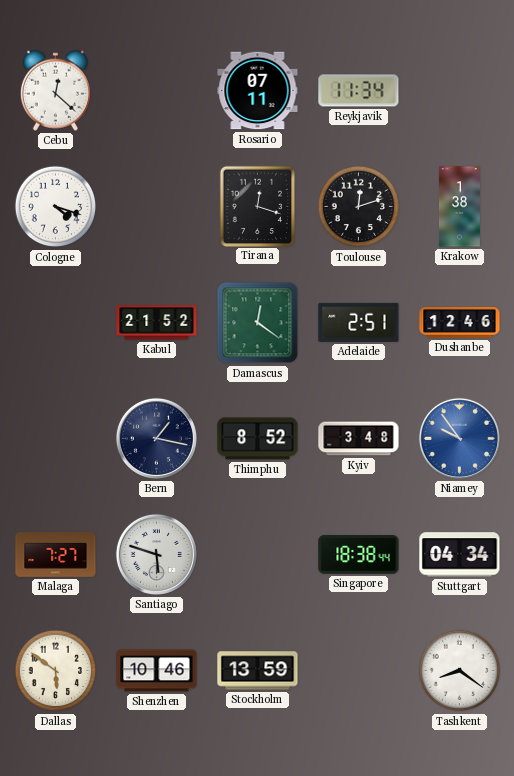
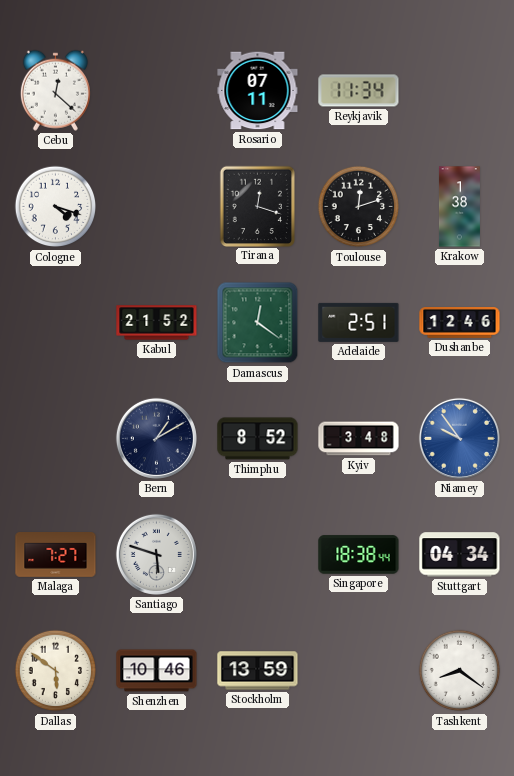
Bern: 1:17 -> 1:10
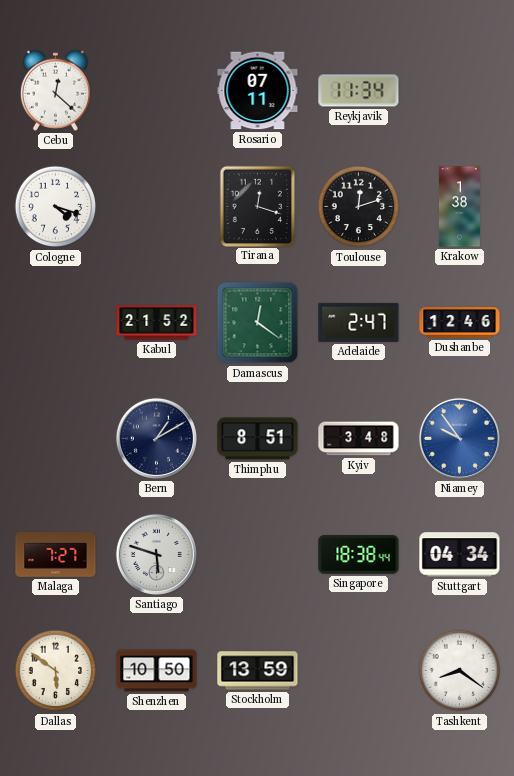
Adelaide: 2:51 -> 2:47
Thimphu: 8:52 -> 8:51
Shenzhen: 10:46 -> 10:50
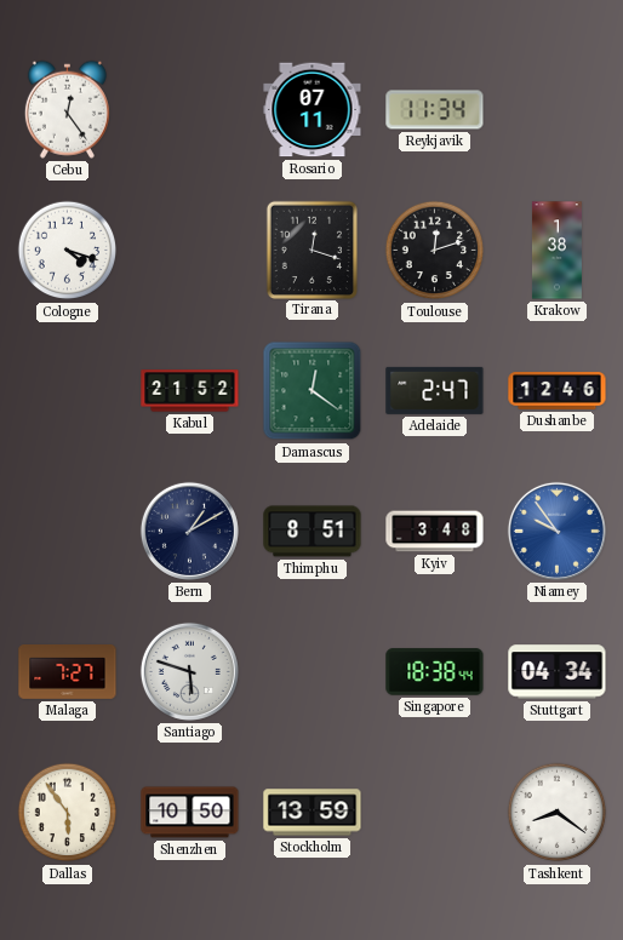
Cebu: 12:22 -> 12:24
Dallas: 5:51 -> 5:54
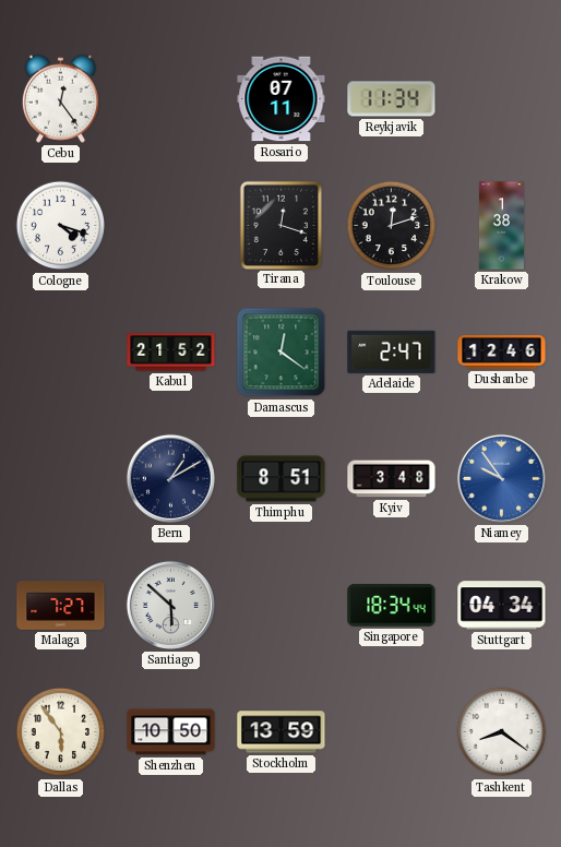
Santiago: 5:48 -> 5:52
Singapore: 18:38 -> 18:34
